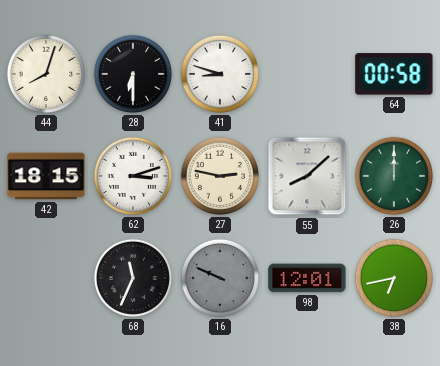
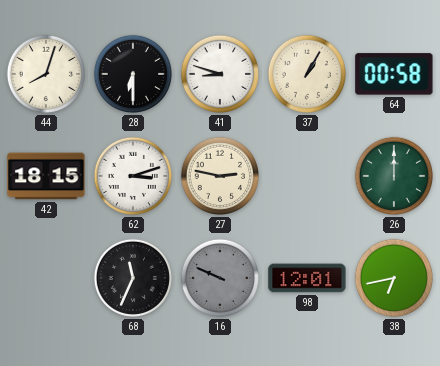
37: none -> 1:05
55: 8:08 -> none
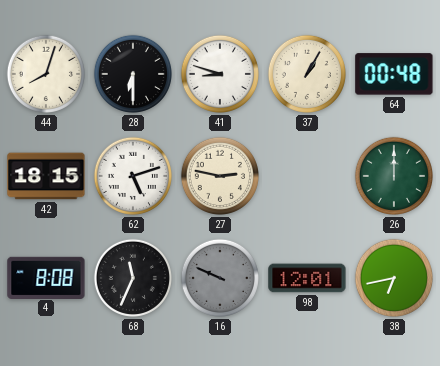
64: 00:58 -> 00:48
62: 3:12 -> 5:12
4: none -> 8:08
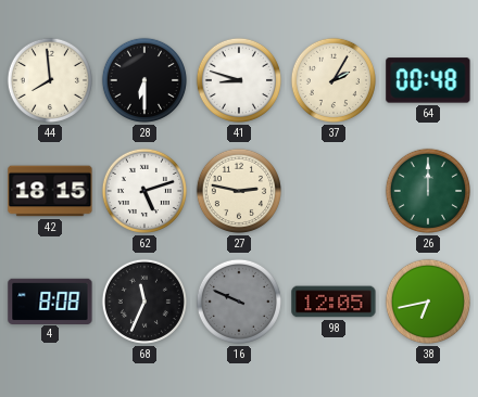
44: 8:03 -> 7:59
37: 1:05 -> 2:05
98: 12:01 -> 12:05
